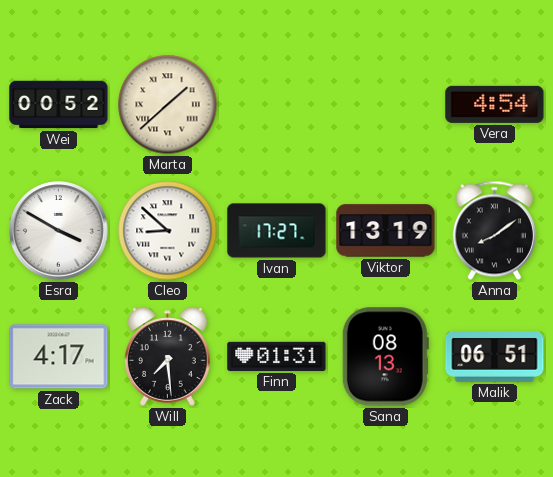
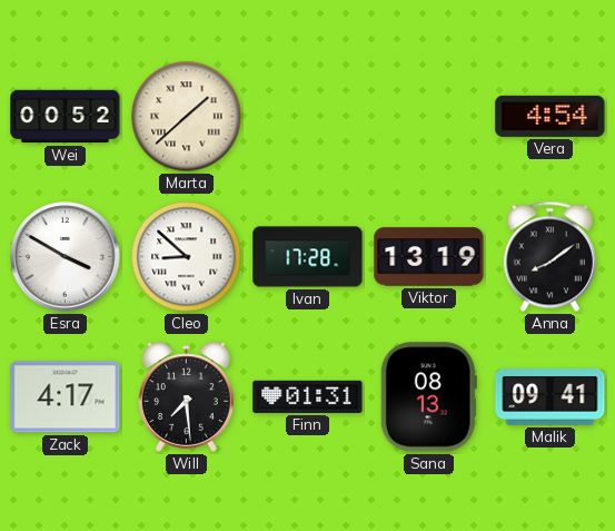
Ivan: 17:27 -> 17:28
Malik: 06:51 -> 09:41
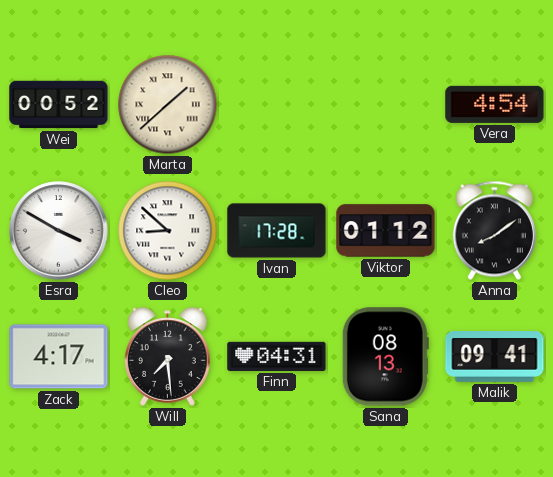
Viktor: 13:19 -> 01:12
Finn: 01:31 -> 04:31
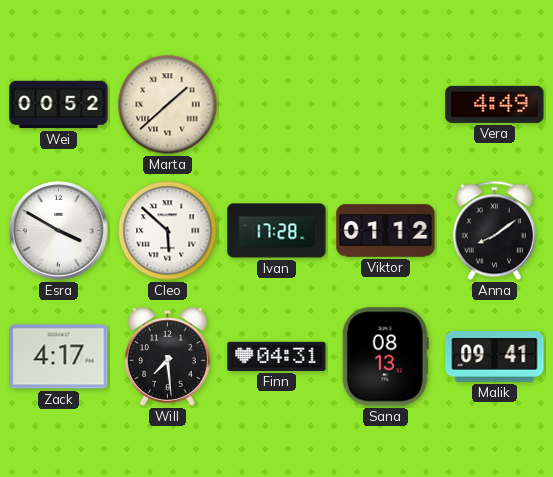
Vera: 4:54 -> 4:49
Cleo: 8:52 -> 5:52
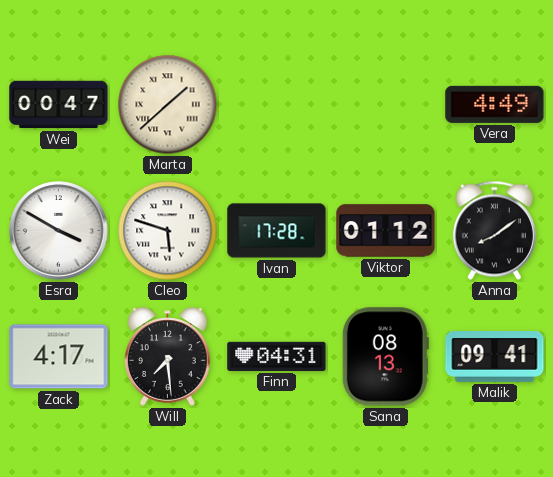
Wei: 00:52 -> 00:47
Cleo: 5:52 -> 5:48
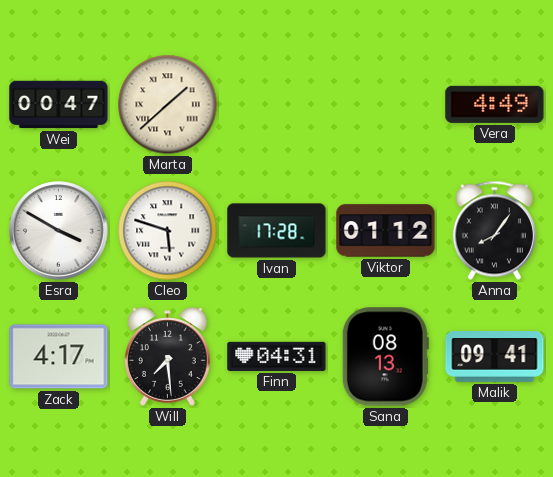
Anna: 8:09 -> 8:06
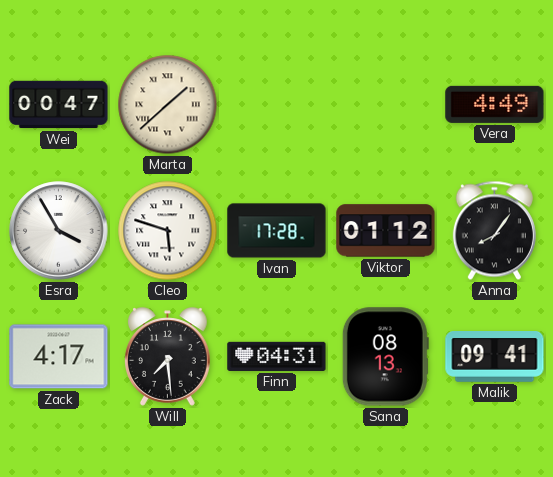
Esra: 3:50 -> 3:55
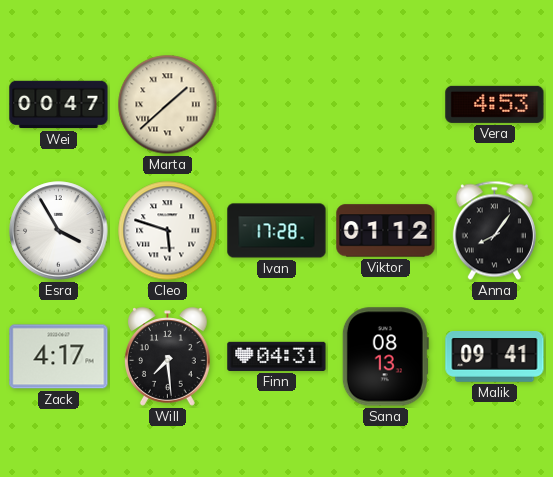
Vera: 4:49 -> 4:53
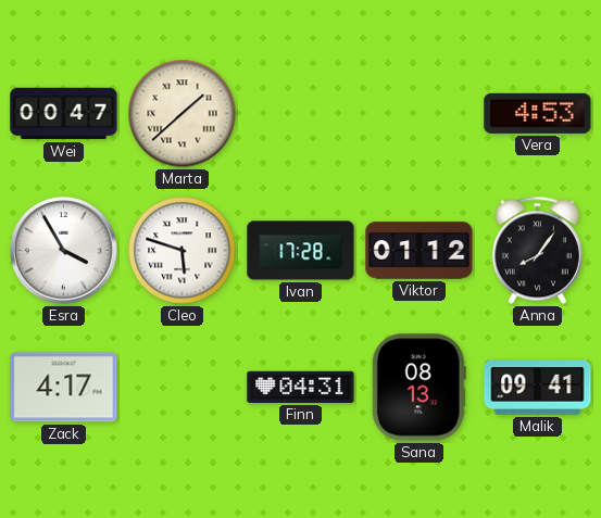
Will: 7:29 -> none
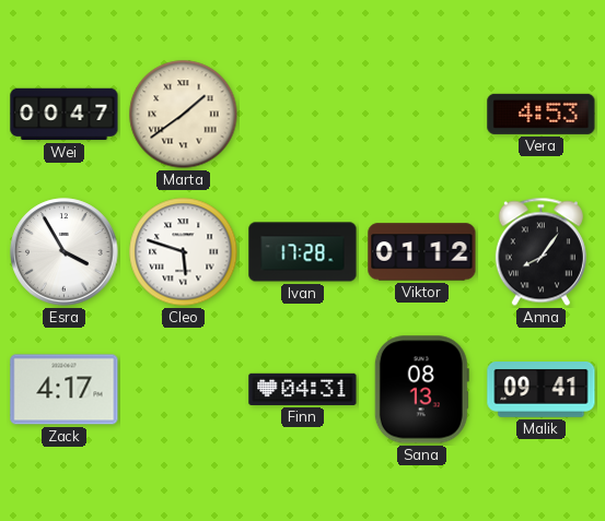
Marta: 1:38 -> 1:39
